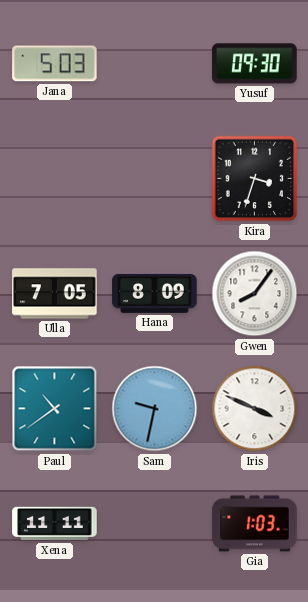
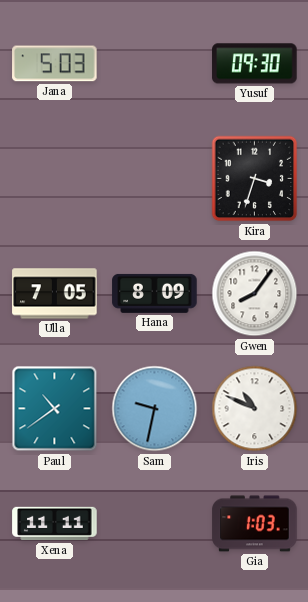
Iris: 3:49 -> 10:49
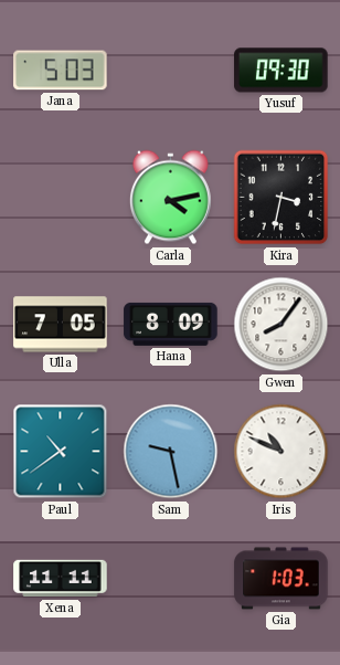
Carla: none -> 4:13
Kira: 3:33 -> 3:32
Sam: 9:32 -> 9:28
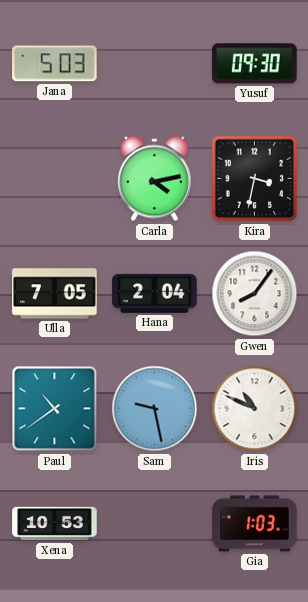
Hana: 8:09 -> 2:04
Xena: 11:11 -> 10:53
